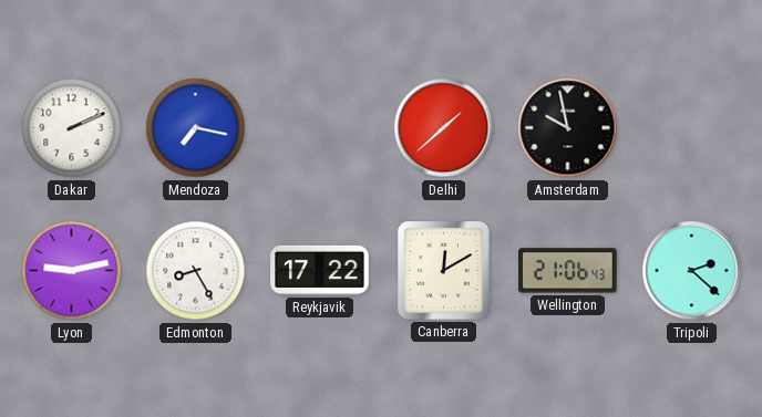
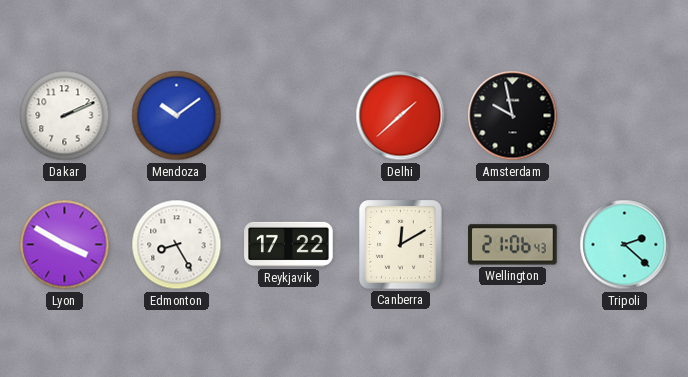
Mendoza: 7:17 -> 10:09
Lyon: 9:13 -> 3:50
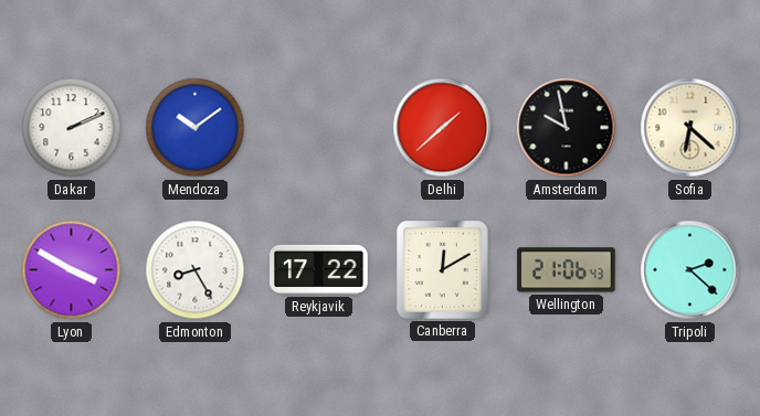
Sofia: none -> 6:22
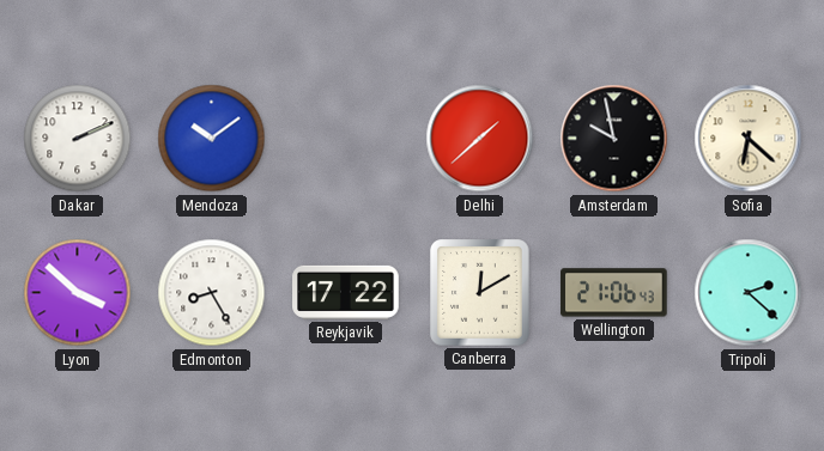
Lyon: 3:50 -> 3:52
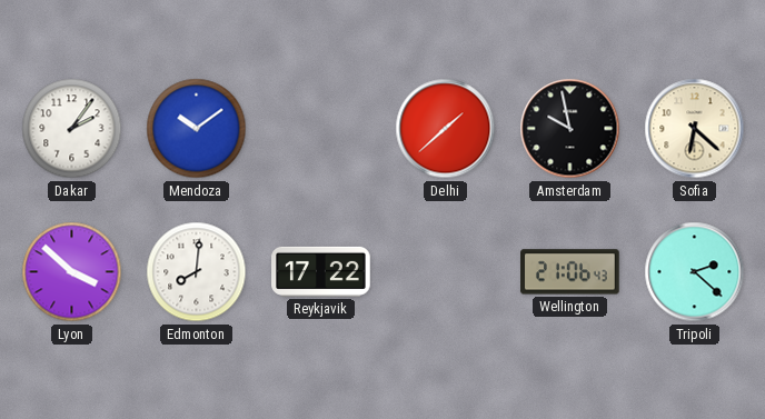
Dakar: 2:11 -> 2:06
Edmonton: 8:25 -> 8:01
Canberra: 12:10 -> none
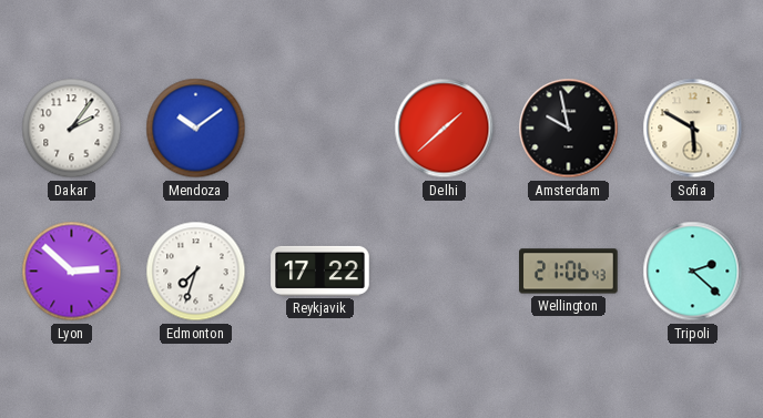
Sofia: 6:22 -> 5:50
Lyon: 3:52 -> 2:52
Edmonton: 8:01 -> 7:33
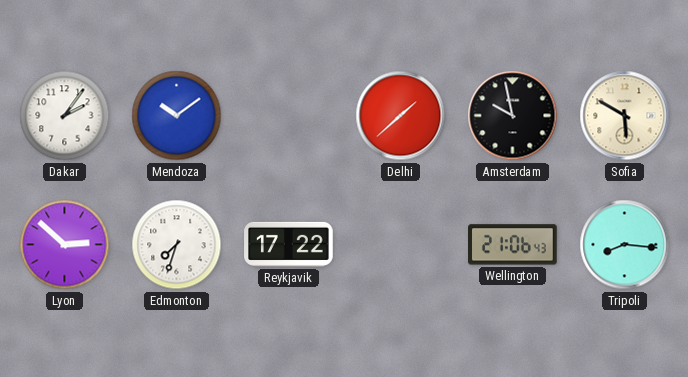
Tripoli: 2:22 -> 8:16
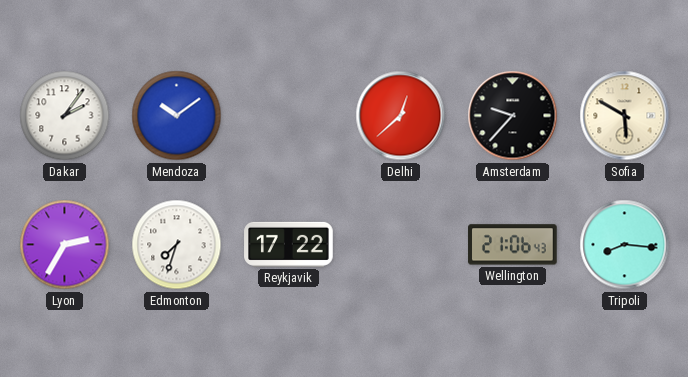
Delhi: 1:38 -> 12:38
Amsterdam: 9:58 -> 9:37
Lyon: 2:52 -> 2:35
